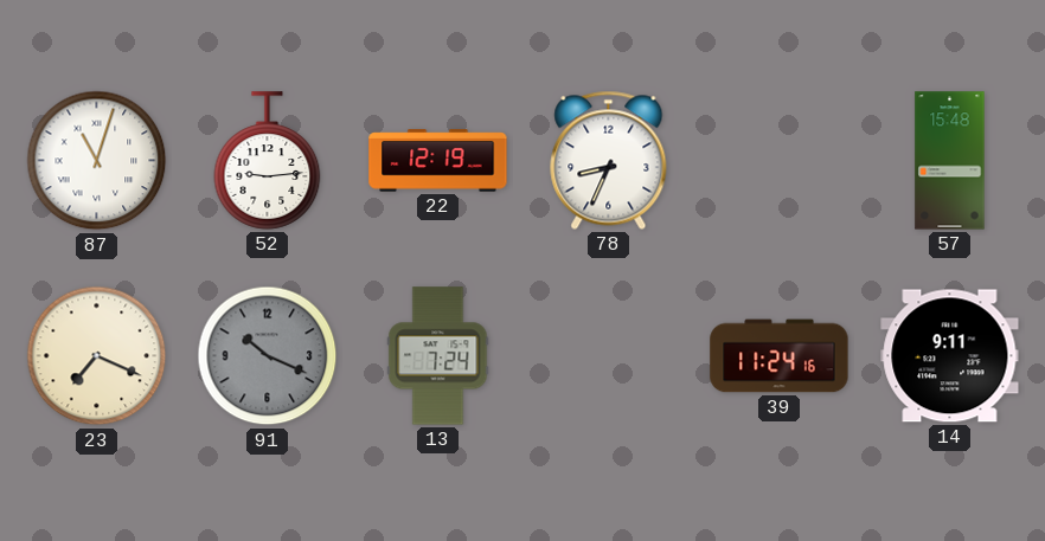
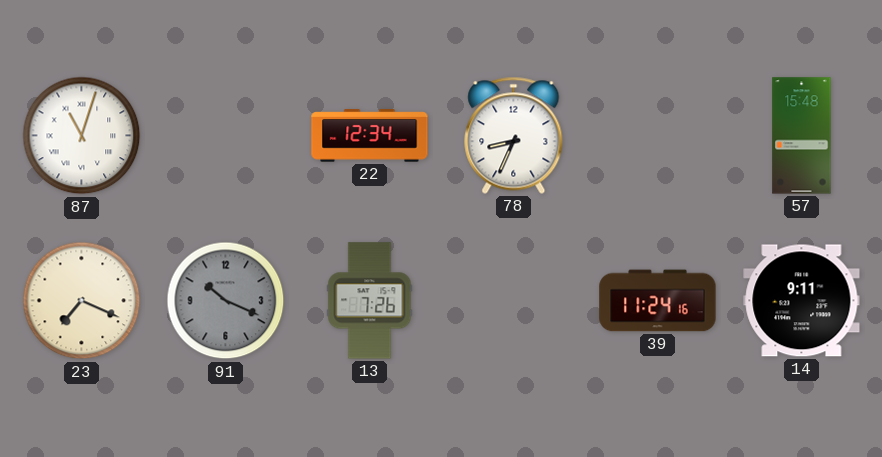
52: 9:14 -> none
22: 12:19 -> 12:34
13: 7:24 -> 7:26
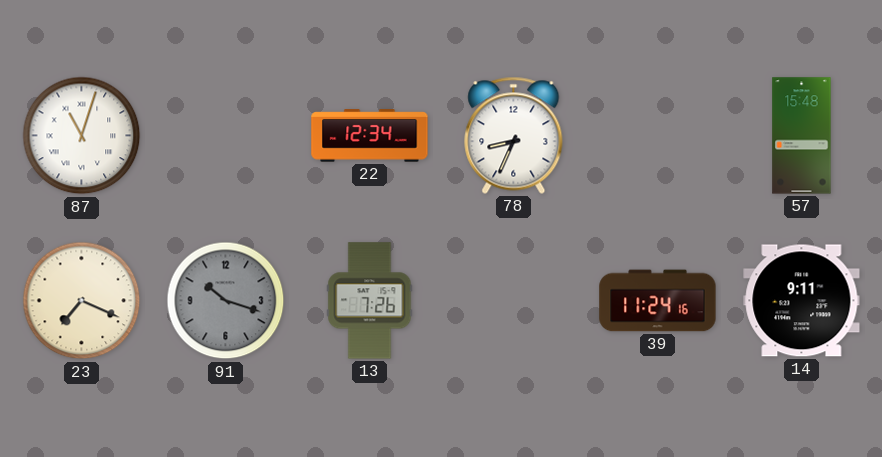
91: 10:19 -> 10:18
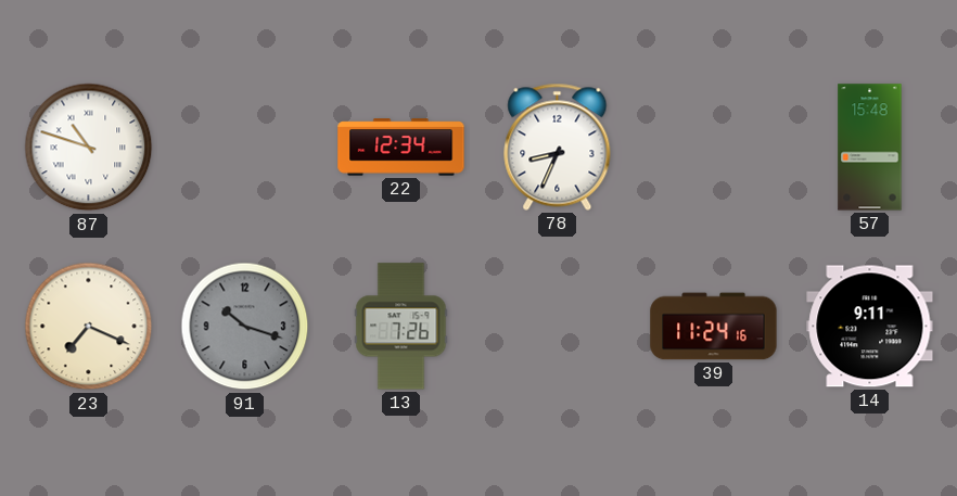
87: 11:03 -> 10:48
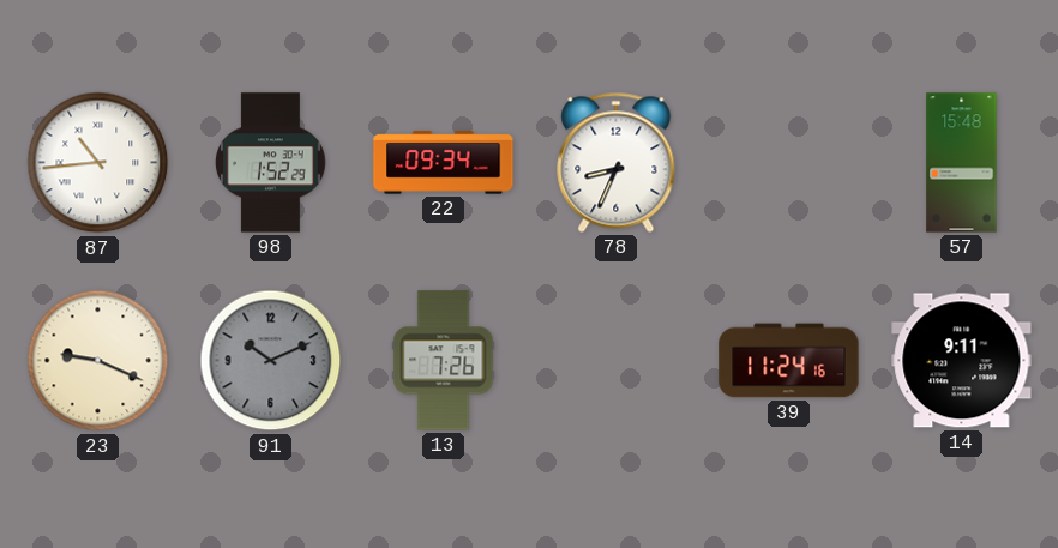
87: 10:48 -> 10:44
98: none -> 1:52
22: 12:34 -> 09:34
23: 7:19 -> 9:19
91: 10:18 -> 10:11
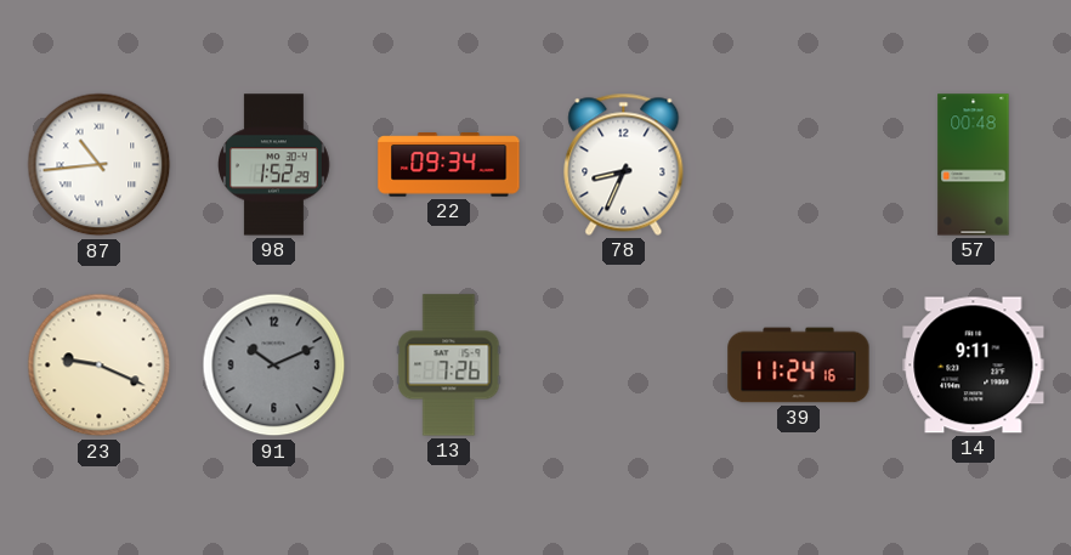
57: 15:48 -> 00:48
